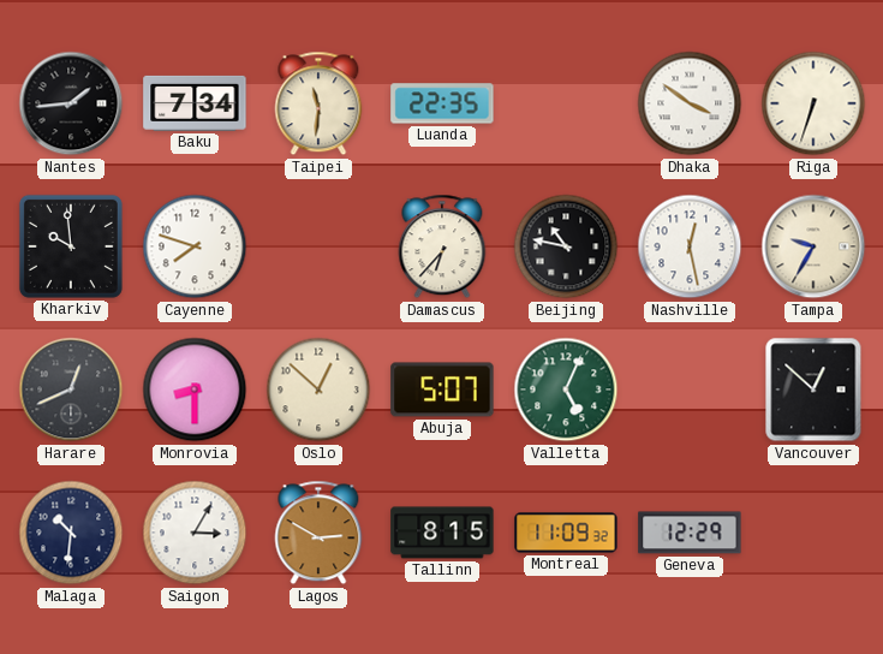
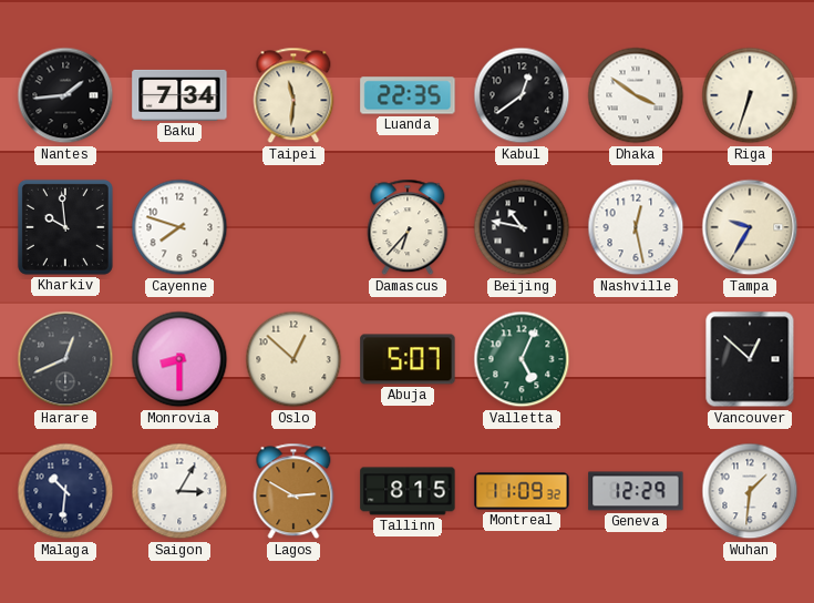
Kabul: none -> 12:39
Wuhan: none -> 1:31
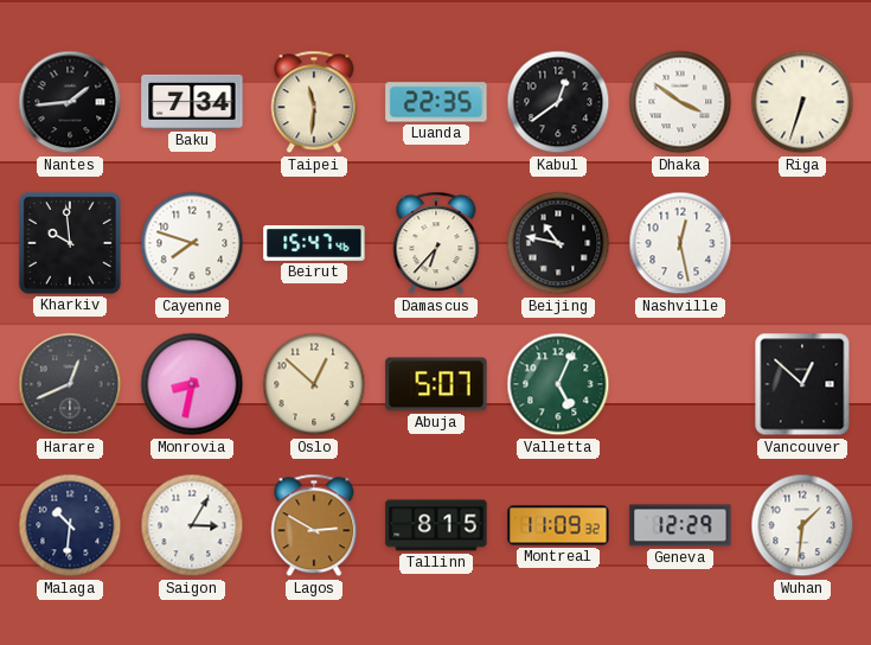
Beirut: none -> 15:47
Tampa: 9:35 -> none
Monrovia: 8:30 -> 8:32
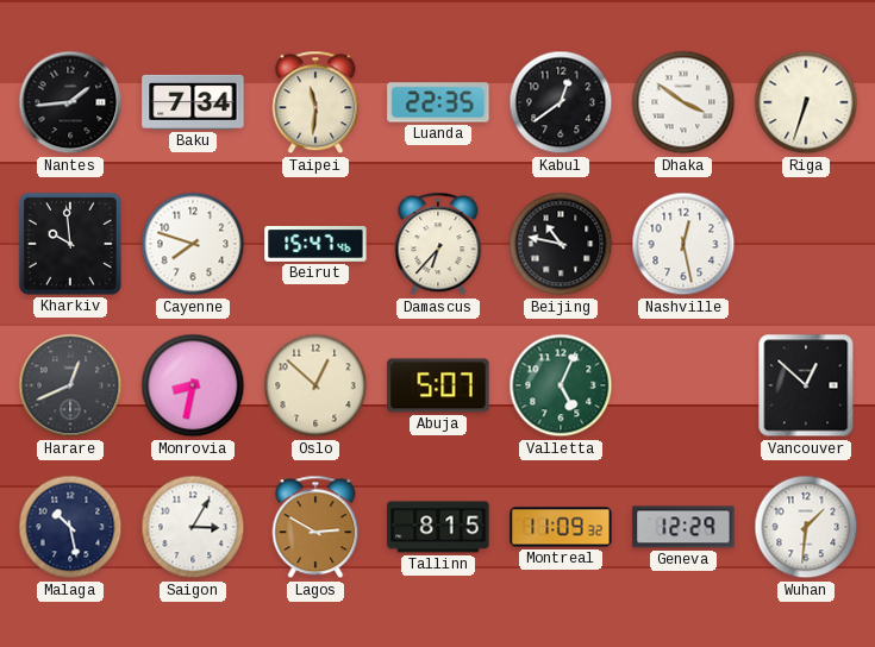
Malaga: 10:31 -> 10:28
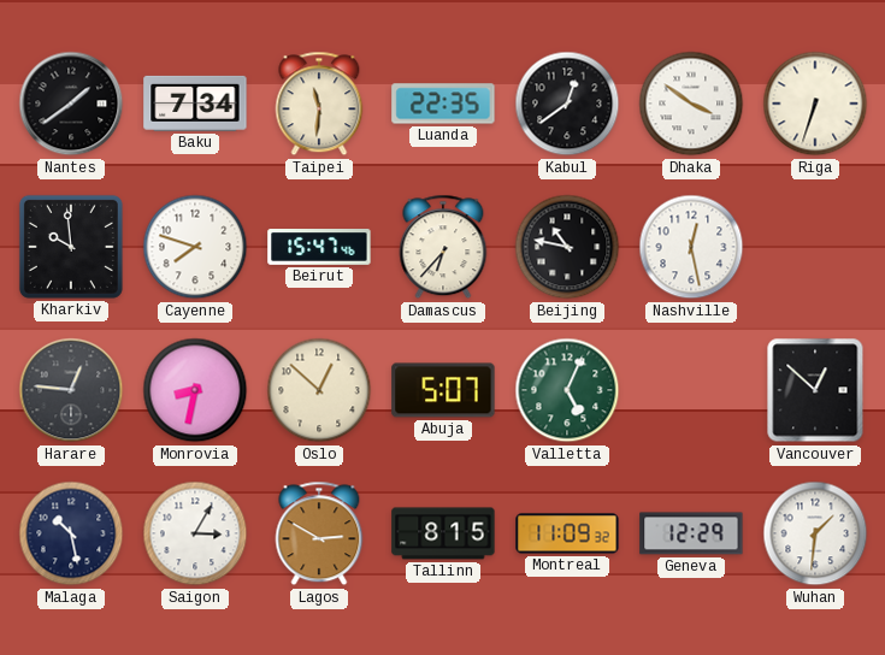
Nantes: 1:44 -> 1:39
Harare: 12:41 -> 12:46
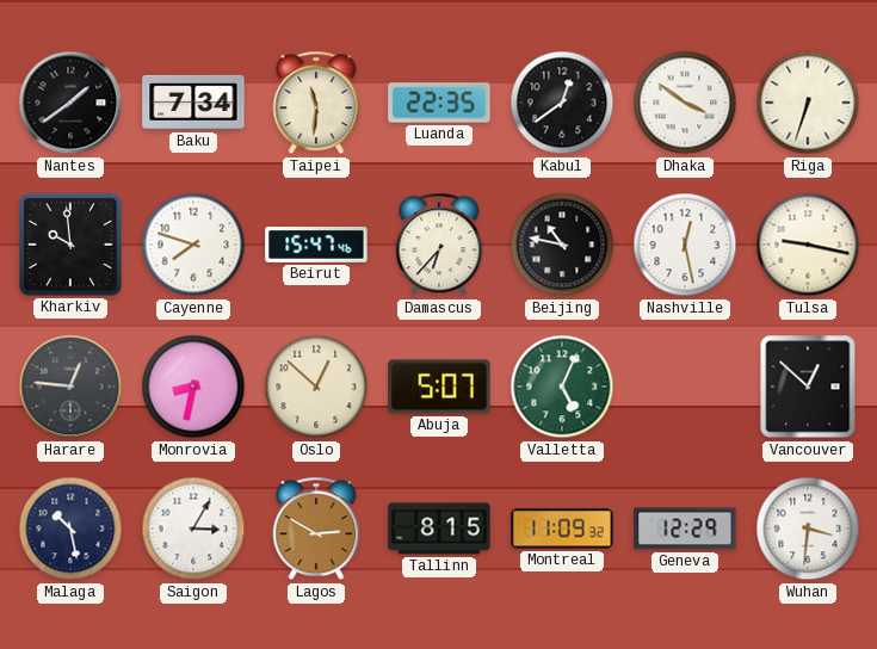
Tulsa: none -> 9:17
Wuhan: 1:31 -> 3:31
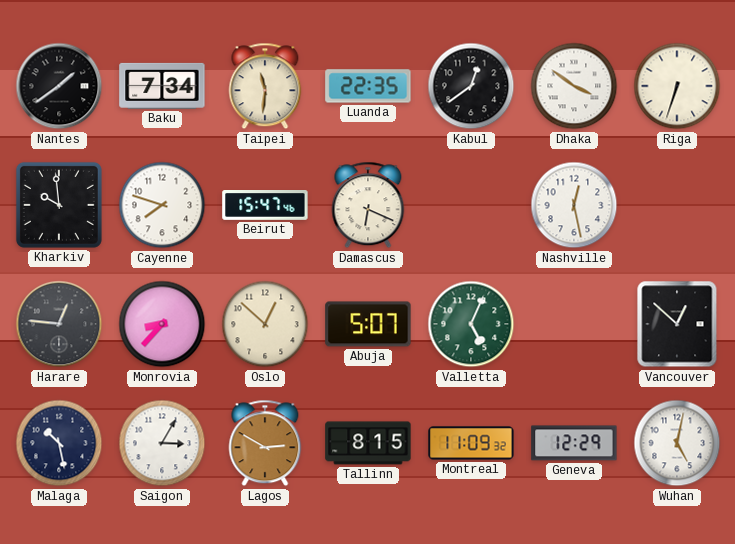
Damascus: 6:37 -> 6:19
Beijing: 10:47 -> none
Tulsa: 9:17 -> none
Monrovia: 8:32 -> 8:37
Wuhan: 3:31 -> 5:02
